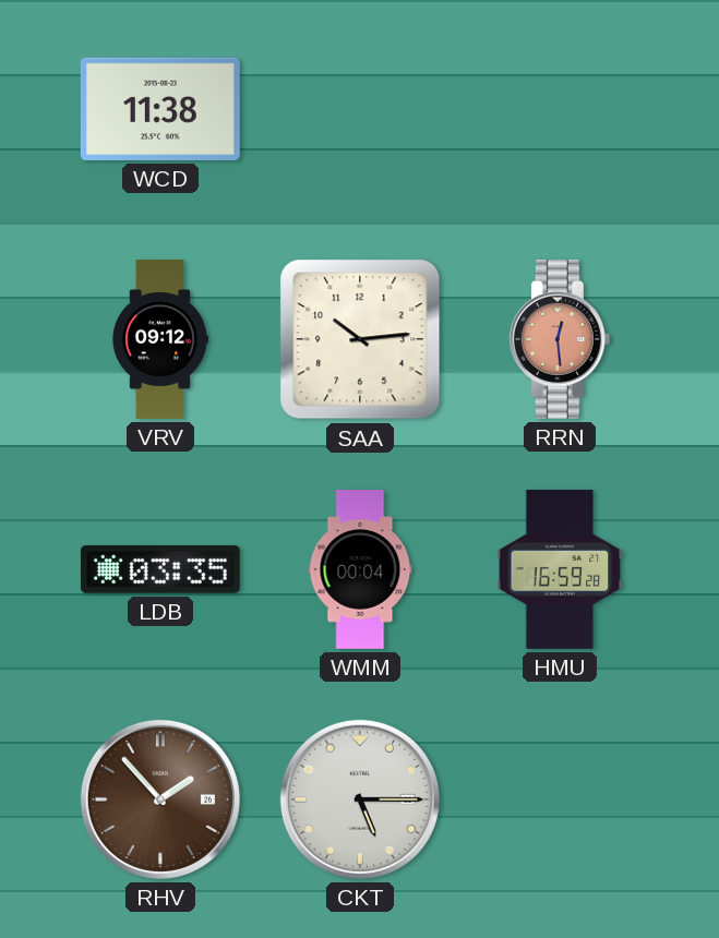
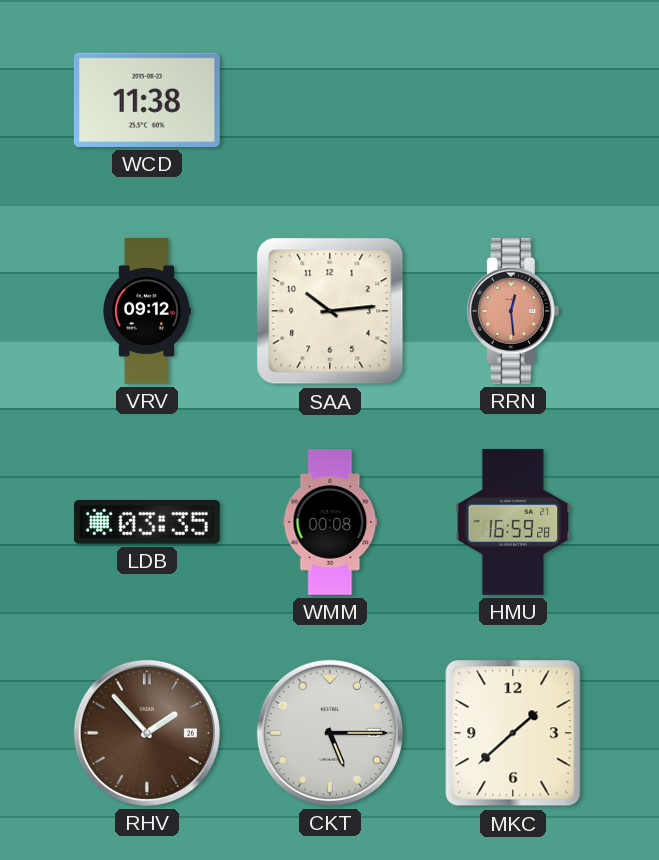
WMM: 00:04 -> 00:08
MKC: none -> 1:38
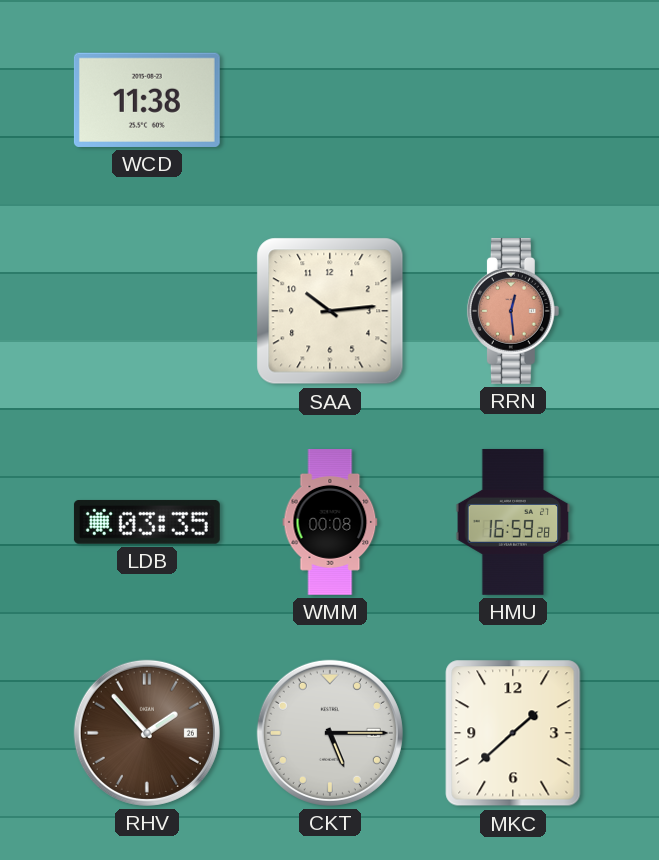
VRV: 09:12 -> none
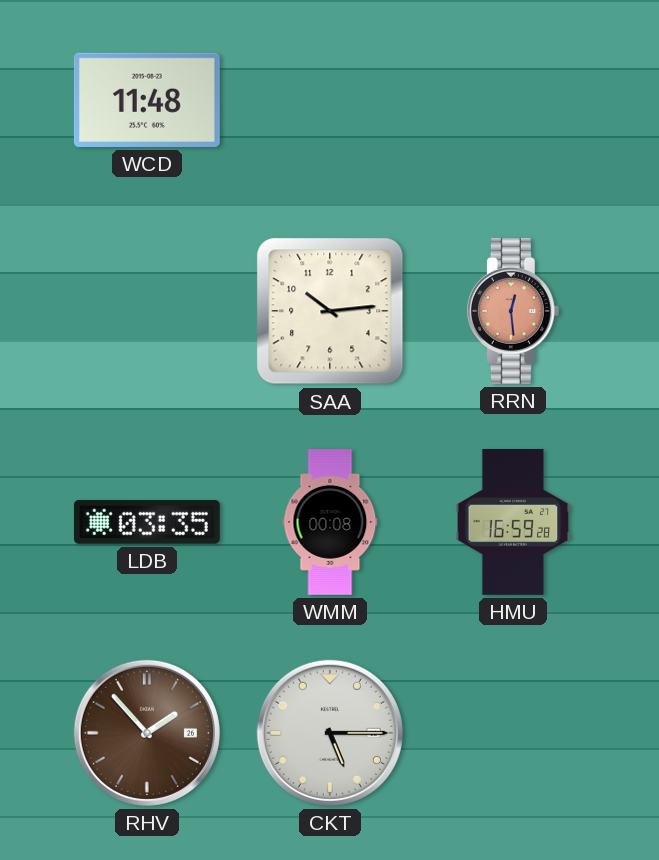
WCD: 11:38 -> 11:48
MKC: 1:38 -> none
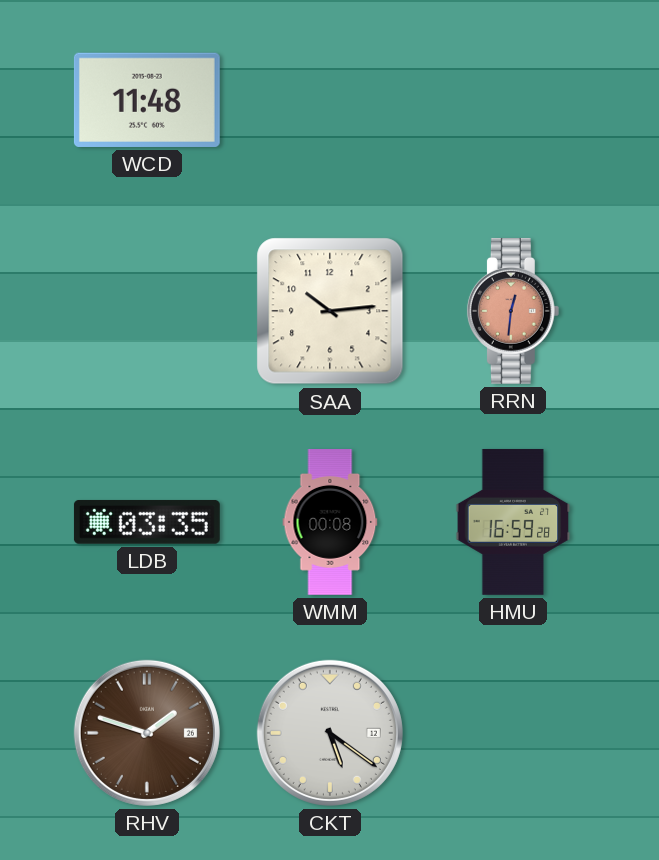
RRN: 12:29 -> 12:31
RHV: 1:53 -> 1:48
CKT: 5:15 -> 5:21
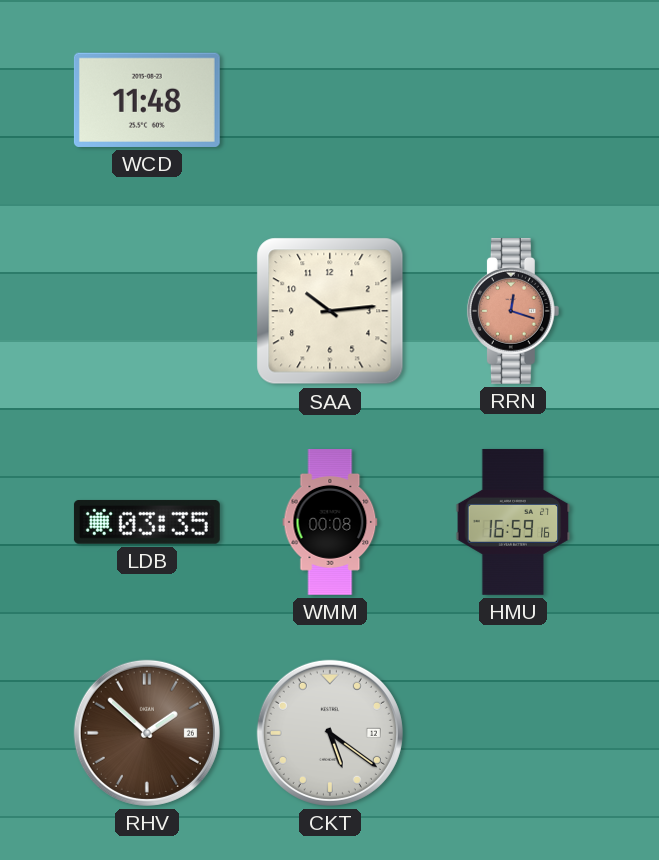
RRN: 12:31 -> 12:18
HMU: 16:59:28 -> 16:59:16
RHV: 1:48 -> 1:52
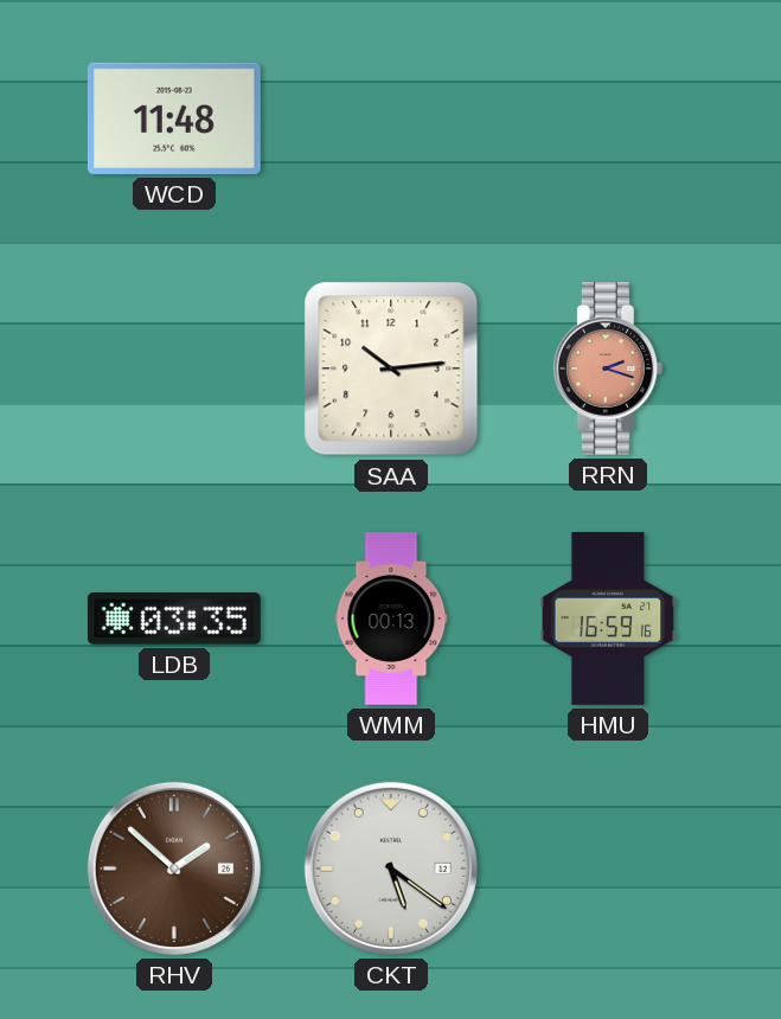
RRN: 12:18 -> 2:18
WMM: 00:08 -> 00:13
